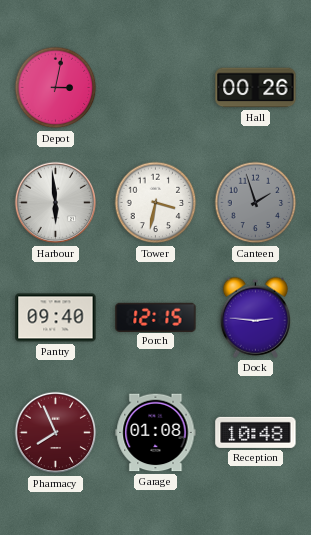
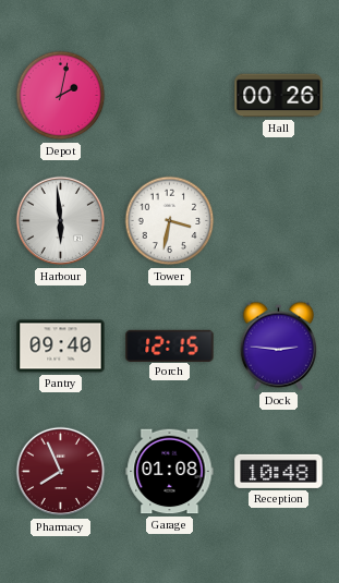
Depot: 3:02 -> 2:02
Canteen: 1:57 -> none
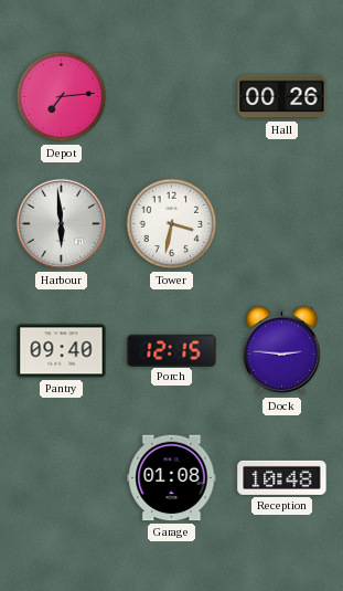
Depot: 2:02 -> 7:14
Pharmacy: 7:56 -> none
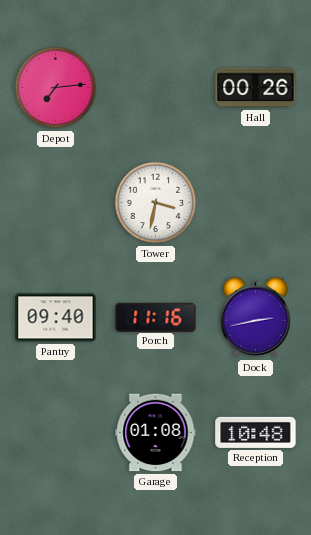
Harbour: 5:59 -> none
Porch: 12:15 -> 11:16
Dock: 2:46 -> 2:43
